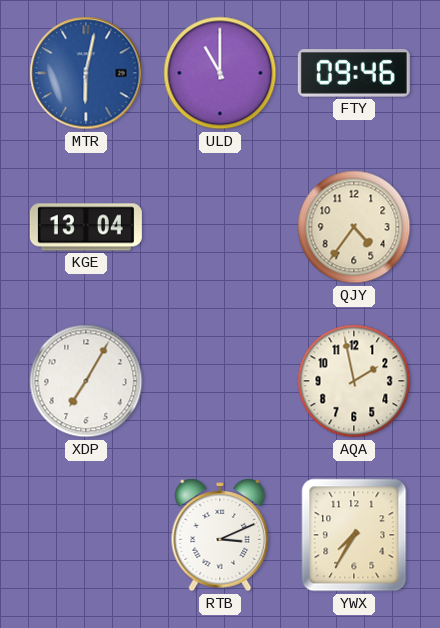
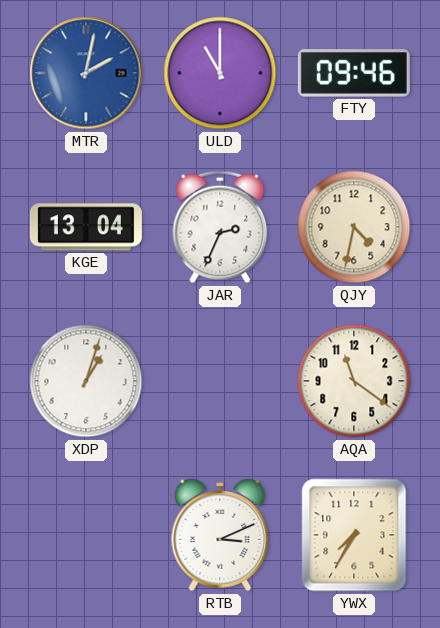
MTR: 6:02 -> 2:02
JAR: none -> 2:34
QJY: 4:36 -> 4:32
XDP: 7:05 -> 1:03
AQA: 1:58 -> 11:21
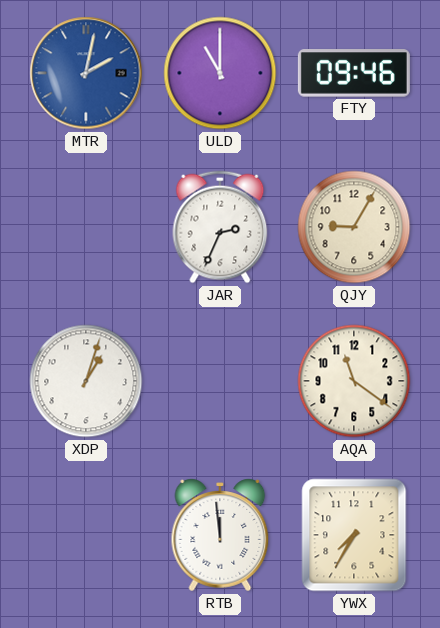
KGE: 13:04 -> none
QJY: 4:32 -> 9:05
RTB: 3:11 -> 11:59
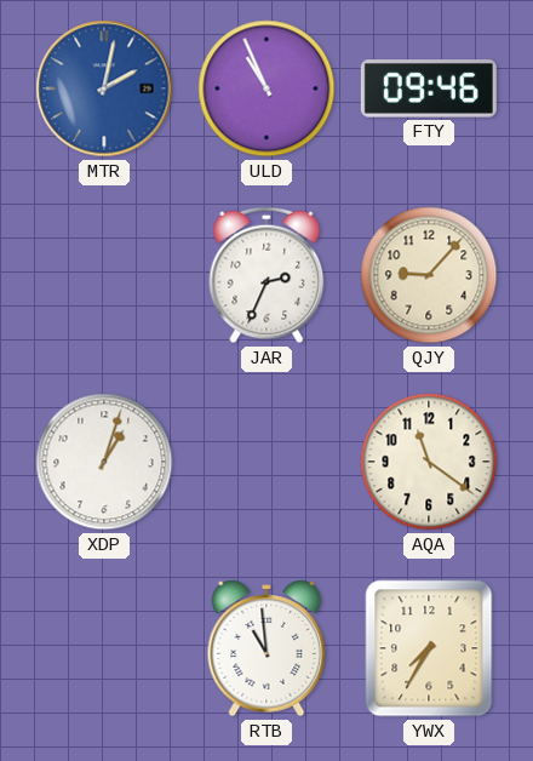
ULD: 11:00 -> 10:56
QJY: 9:05 -> 9:07
RTB: 11:59 -> 10:59
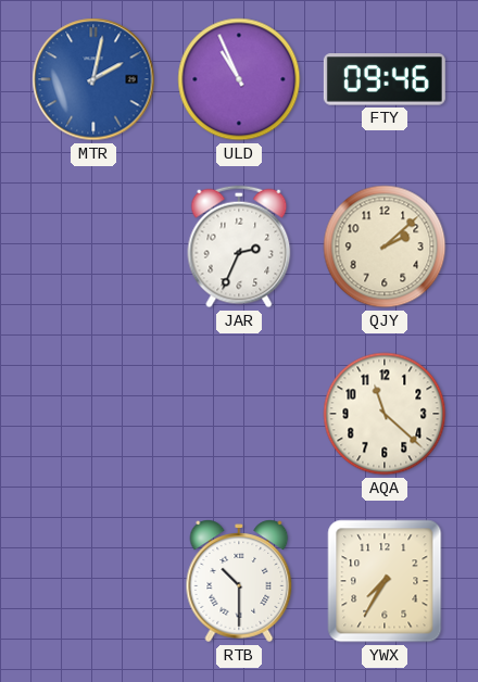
QJY: 9:07 -> 2:08
XDP: 1:03 -> none
AQA: 11:21 -> 11:22
RTB: 10:59 -> 10:30
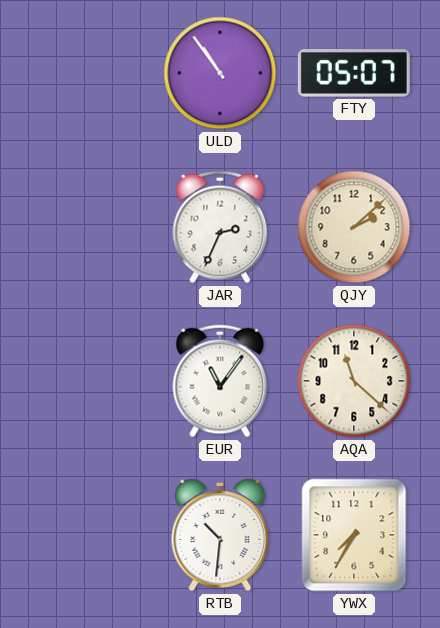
MTR: 2:02 -> none
ULD: 10:56 -> 10:54
FTY: 09:46 -> 05:07
EUR: none -> 11:06
RTB: 10:30 -> 10:31
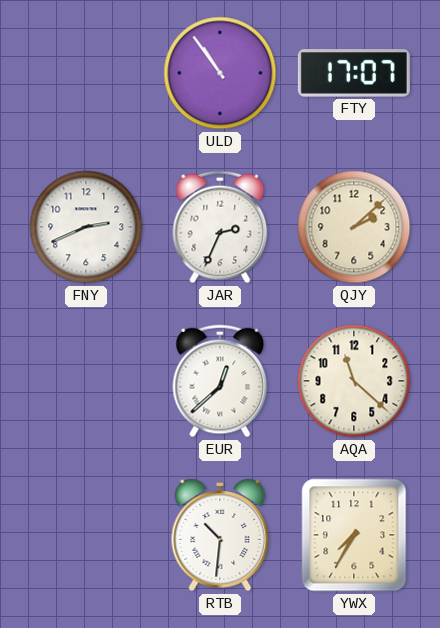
FTY: 05:07 -> 17:07
FNY: none -> 2:41
EUR: 11:06 -> 12:38
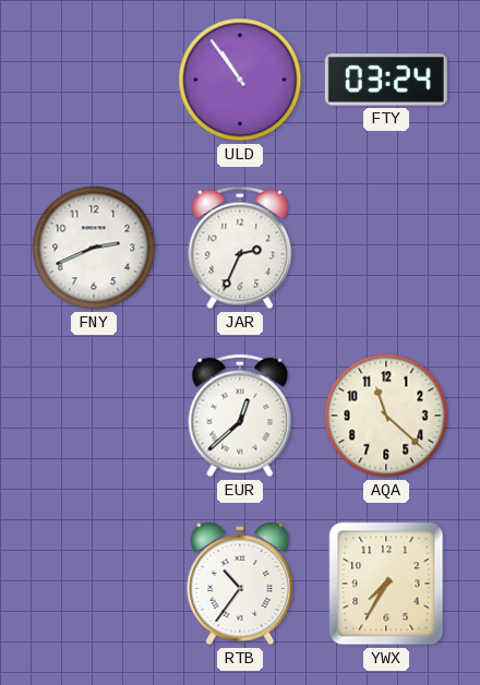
FTY: 17:07 -> 03:24
QJY: 2:08 -> none
RTB: 10:31 -> 10:36
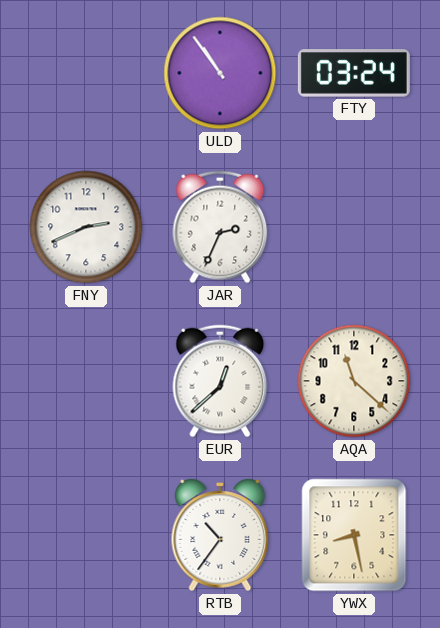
YWX: 7:35 -> 8:28
